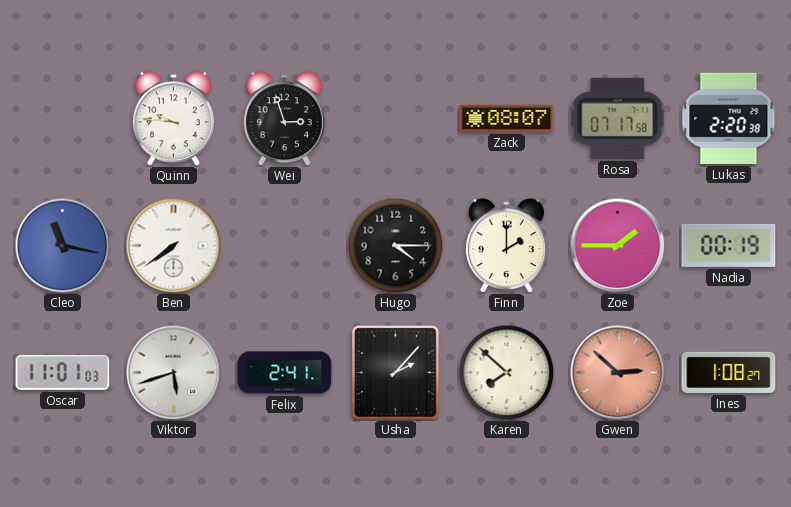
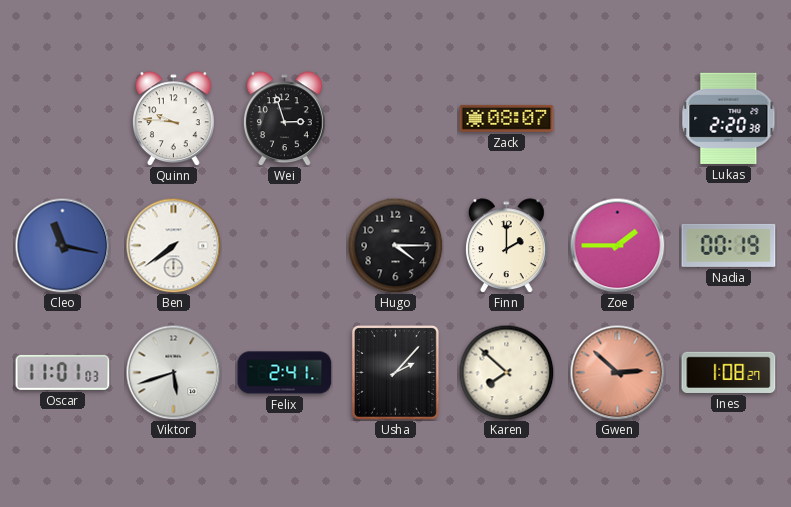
Rosa: 07:17 -> none
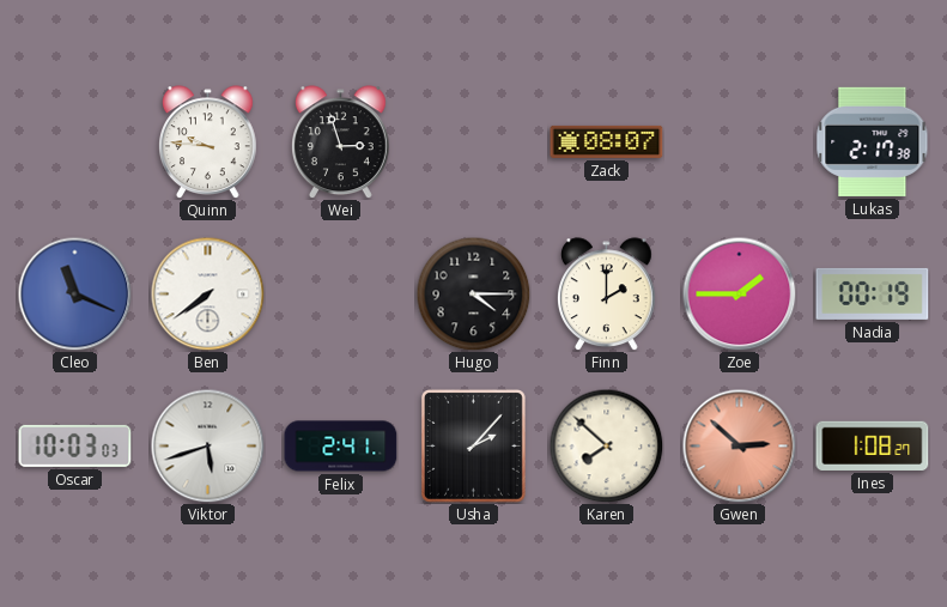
Lukas: 2:20 -> 2:17
Cleo: 11:17 -> 11:19
Oscar: 11:01 -> 10:03
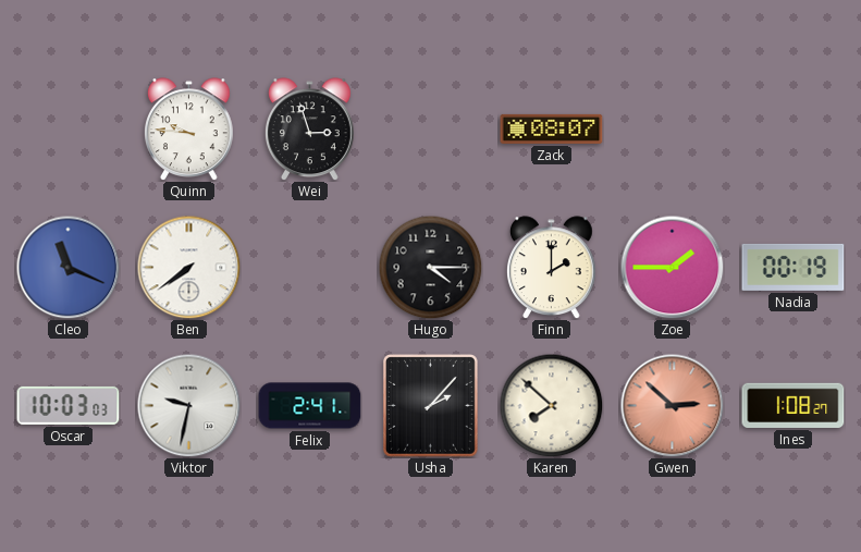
Lukas: 2:17 -> none
Viktor: 5:42 -> 9:32
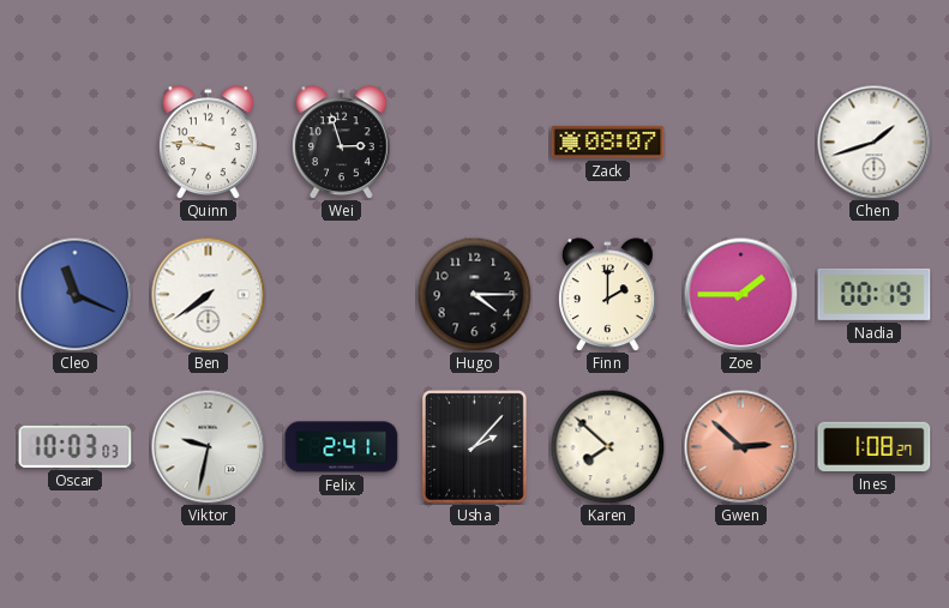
Chen: none -> 1:42
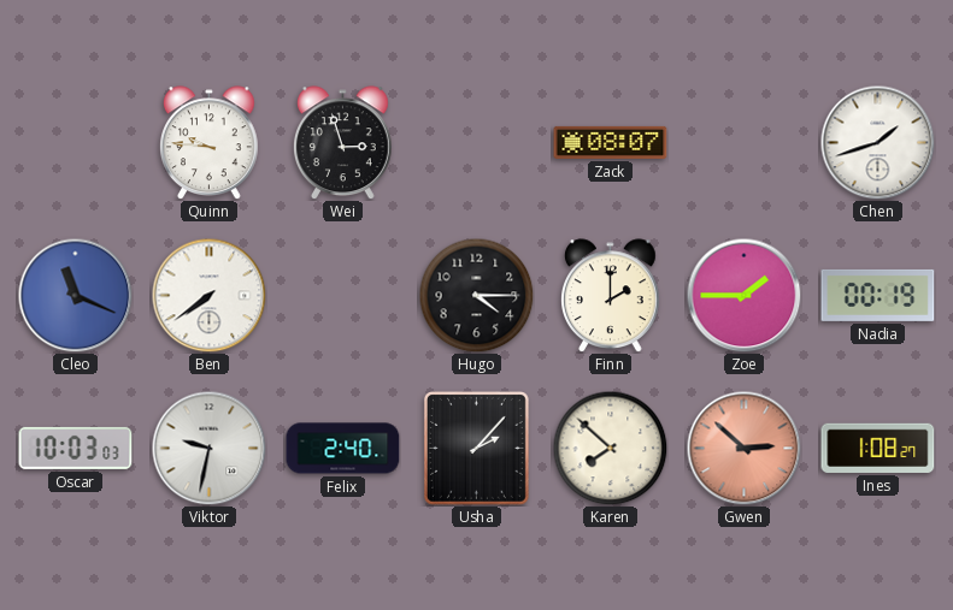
Felix: 2:41 -> 2:40
